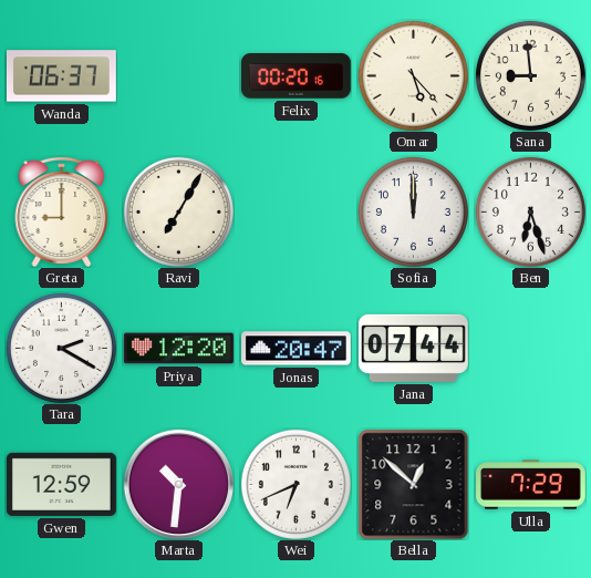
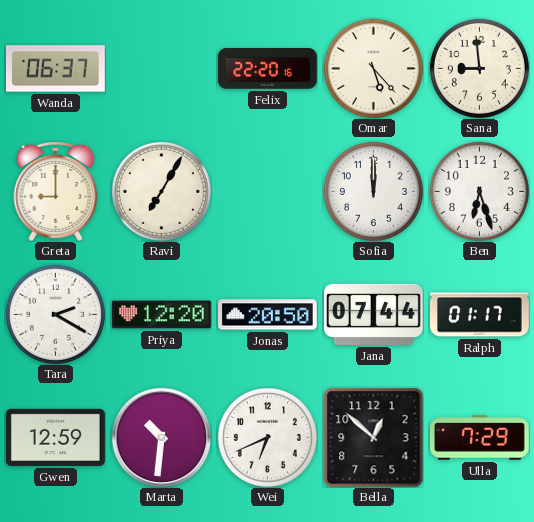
Felix: 00:20 -> 22:20
Jonas: 20:47 -> 20:50
Ralph: none -> 01:17
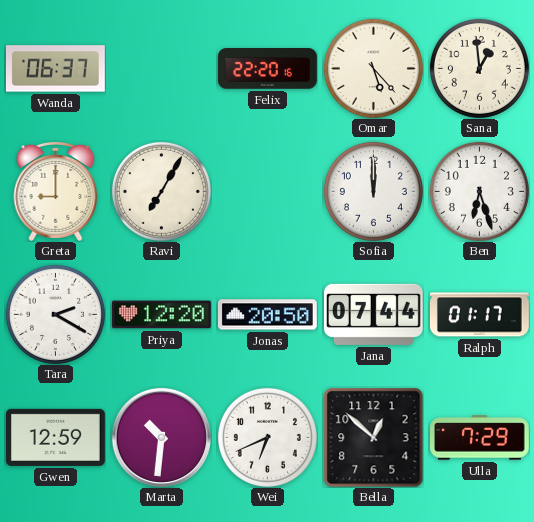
Sana: 8:59 -> 12:59
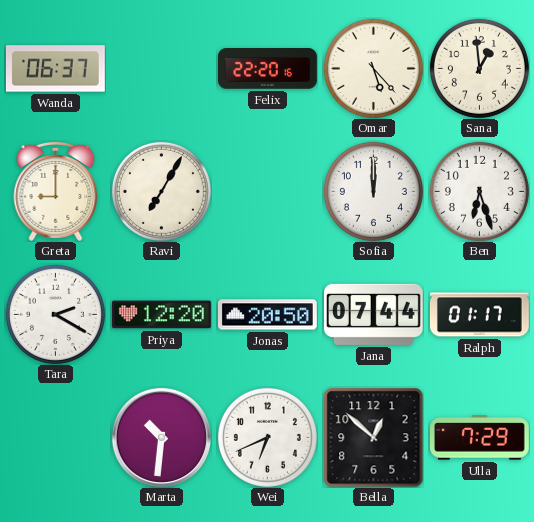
Gwen: 12:59 -> none
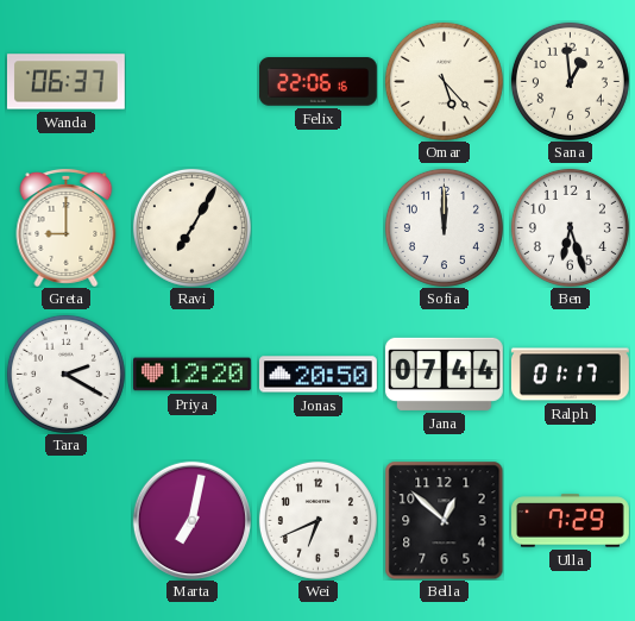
Felix: 22:20 -> 22:06
Marta: 10:31 -> 7:02
